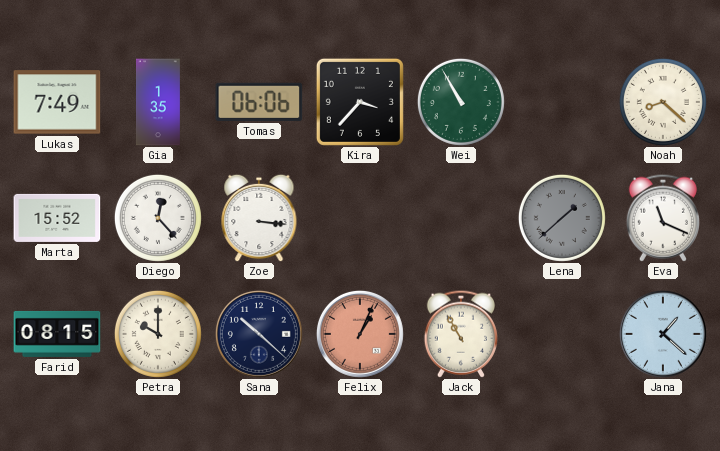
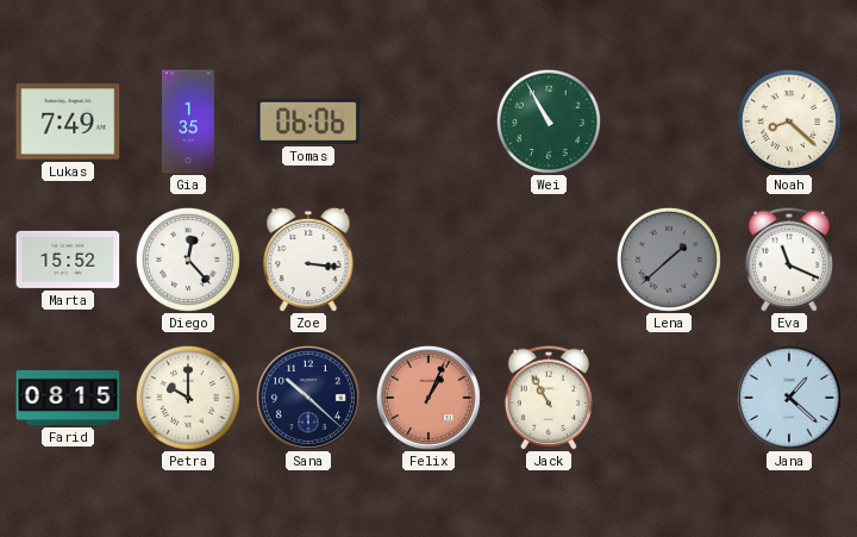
Kira: 3:37 -> none
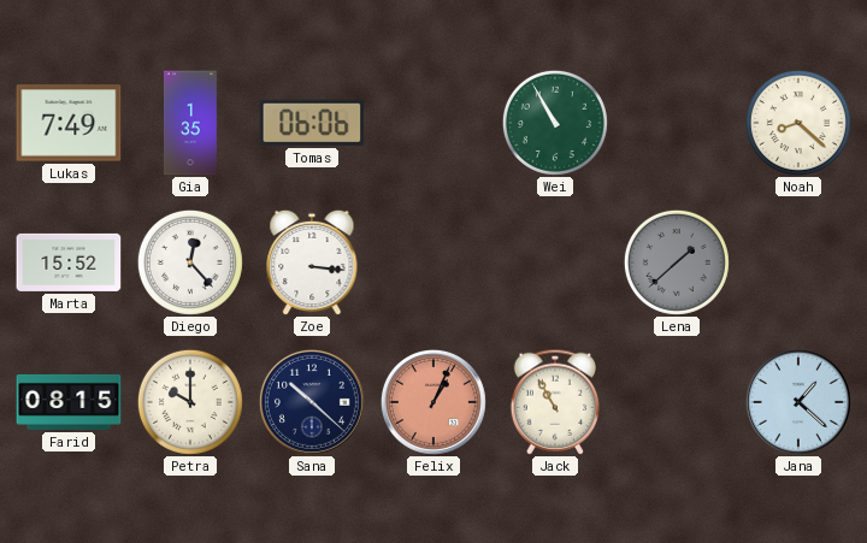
Eva: 11:19 -> none
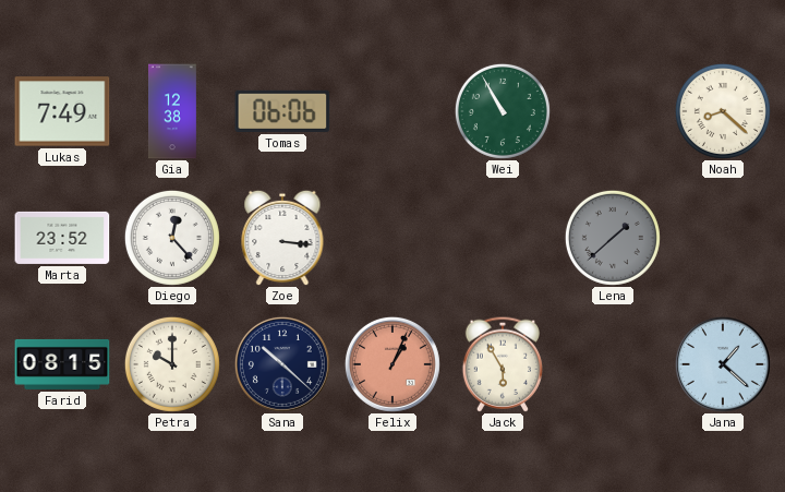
Gia: 1:35 -> 12:38
Marta: 15:52 -> 23:52
Jack: 10:55 -> 5:55
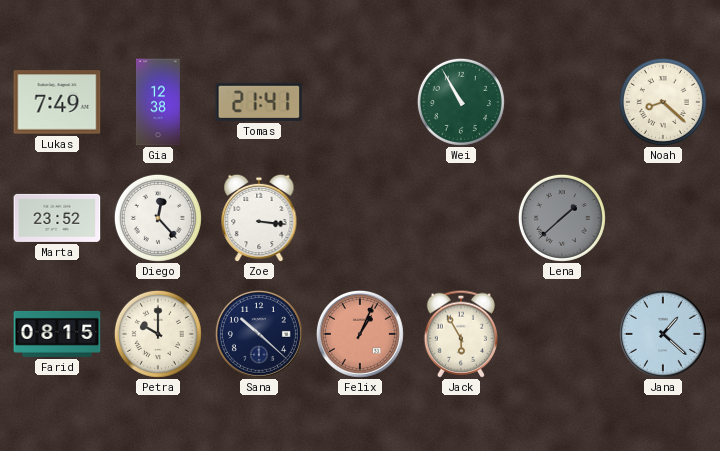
Tomas: 06:06 -> 21:41
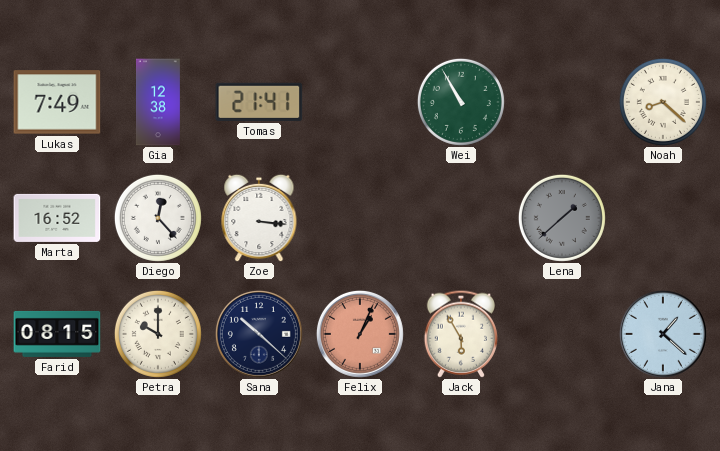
Marta: 23:52 -> 16:52
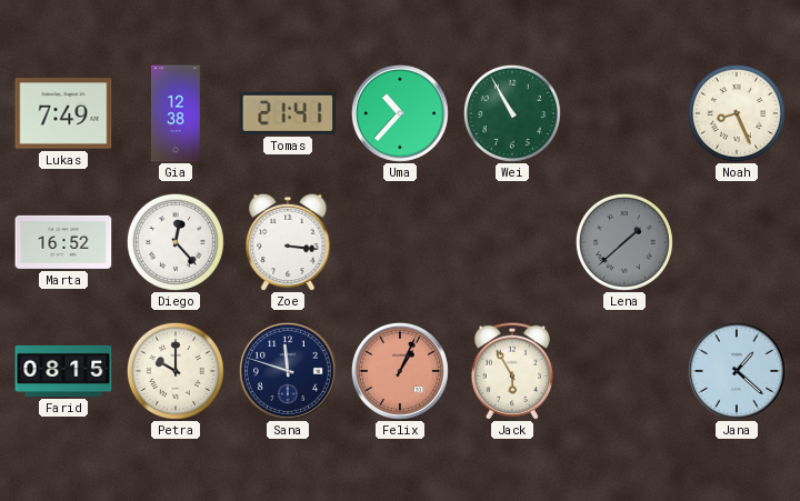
Uma: none -> 10:37
Noah: 8:22 -> 8:26
Sana: 10:22 -> 11:48
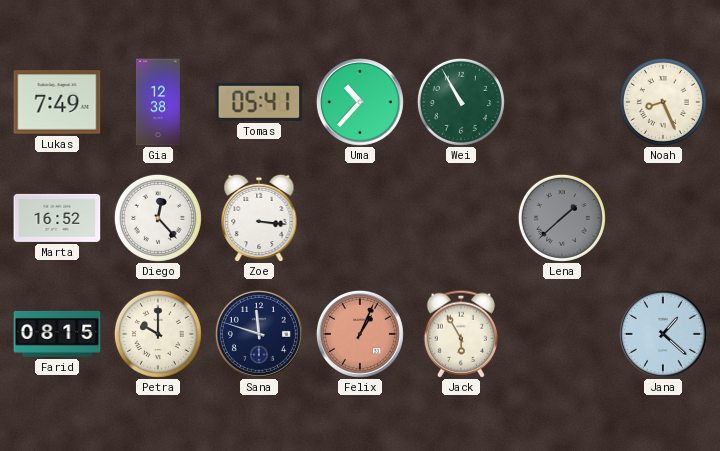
Tomas: 21:41 -> 05:41
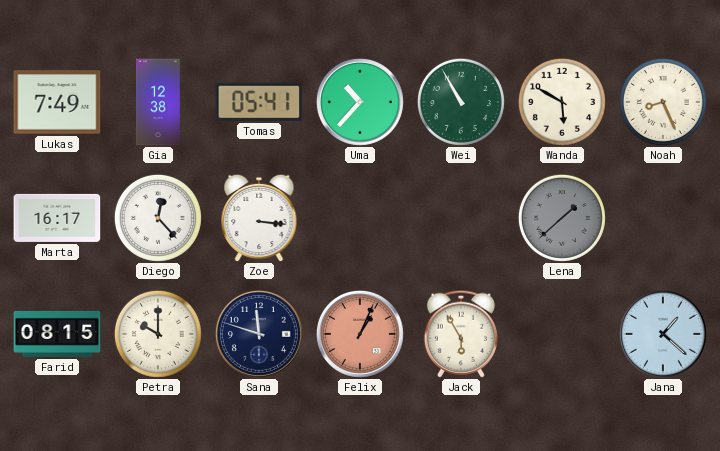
Wanda: none -> 5:50
Marta: 16:52 -> 16:17
